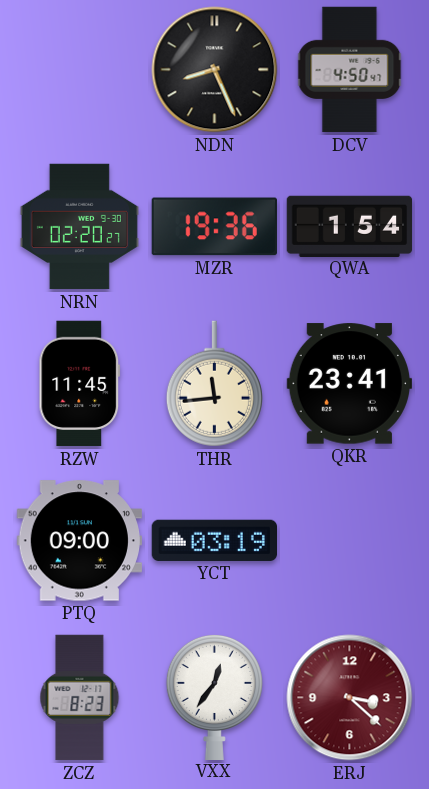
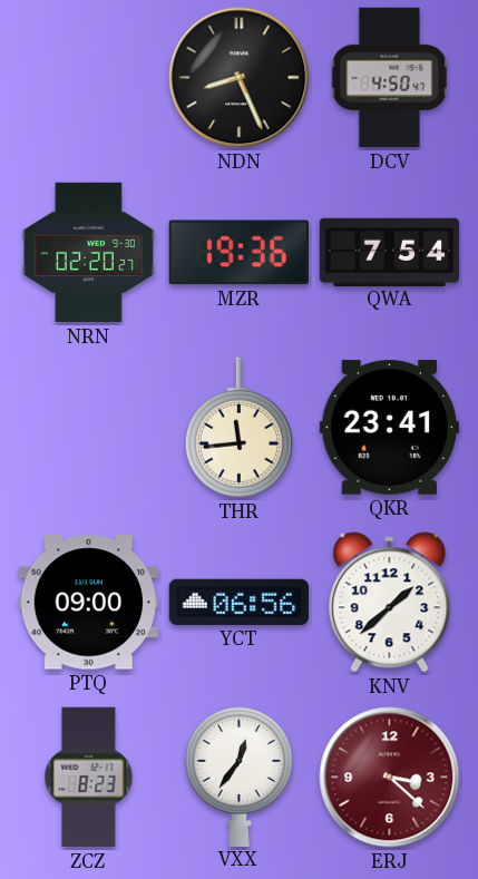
QWA: 1:54 -> 7:54
RZW: 11:45 -> none
YCT: 03:19 -> 06:56
KNV: none -> 1:38
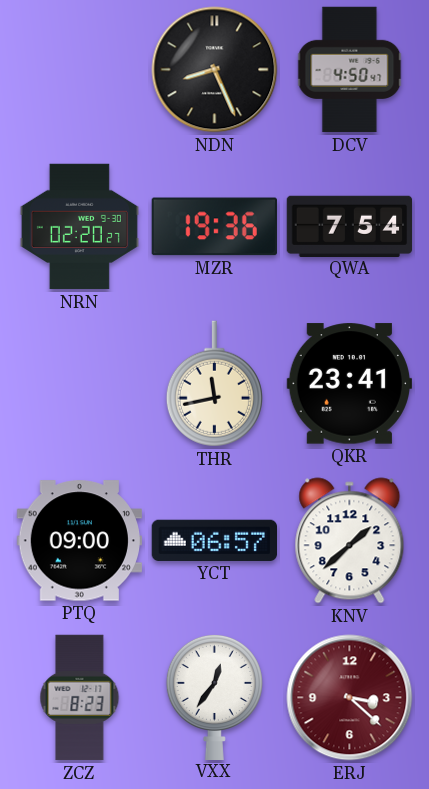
THR: 11:44 -> 11:43
YCT: 06:56 -> 06:57
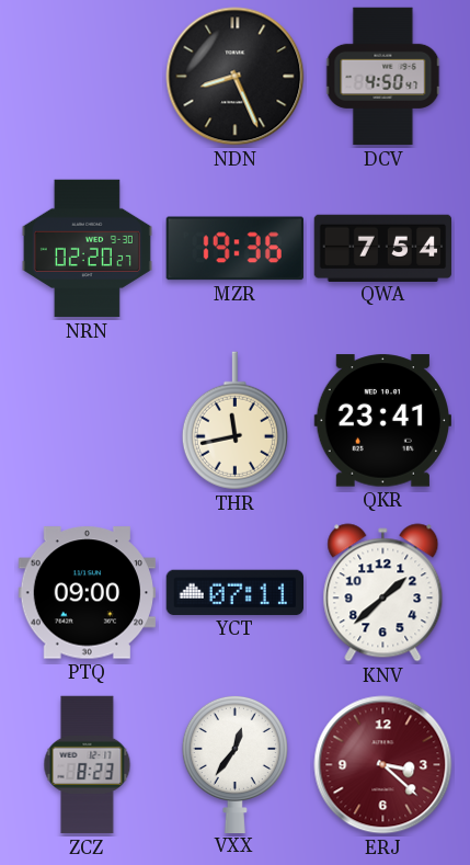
YCT: 06:57 -> 07:11
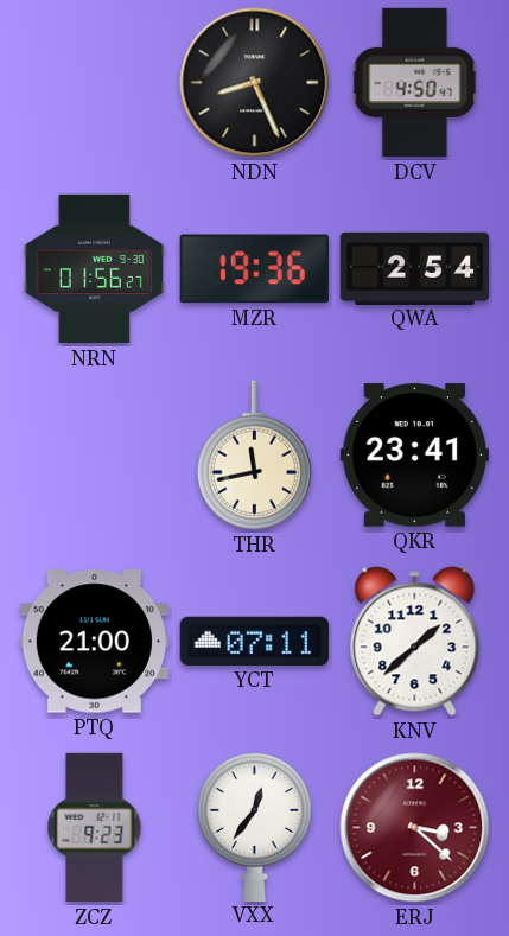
NRN: 02:20 -> 01:56
QWA: 7:54 -> 2:54
PTQ: 09:00 -> 21:00
ZCZ: 8:23 -> 9:23
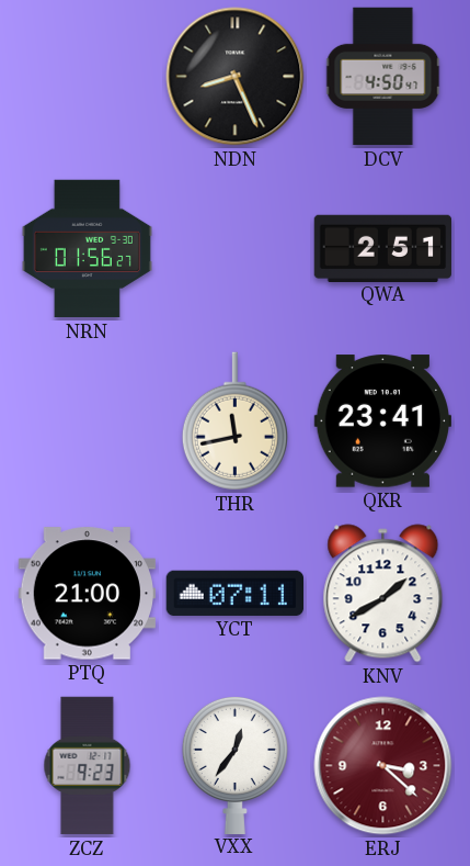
MZR: 19:36 -> none
QWA: 2:54 -> 2:51
KNV: 1:38 -> 1:40
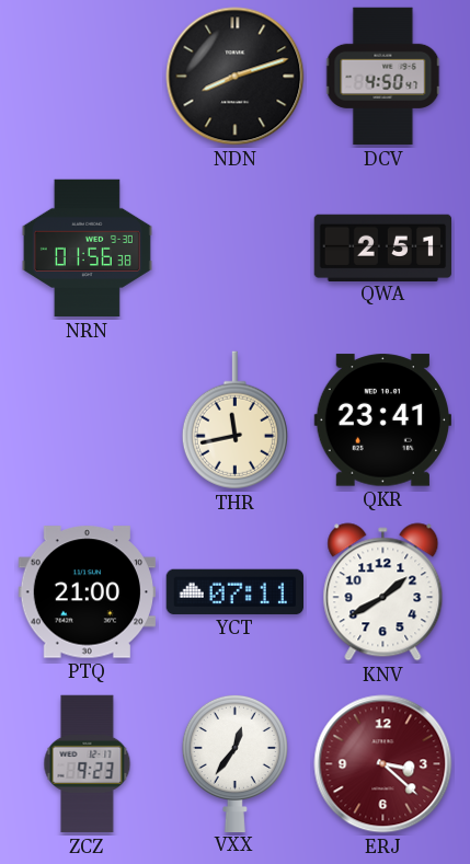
NDN: 8:26 -> 8:12
NRN: 01:56:27 -> 01:56:38
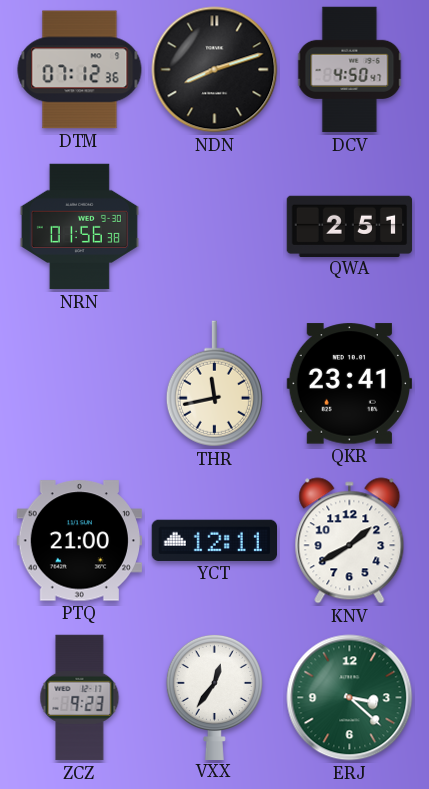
DTM: none -> 07:12
YCT: 07:11 -> 12:11
ERJ dial: burgundy -> green
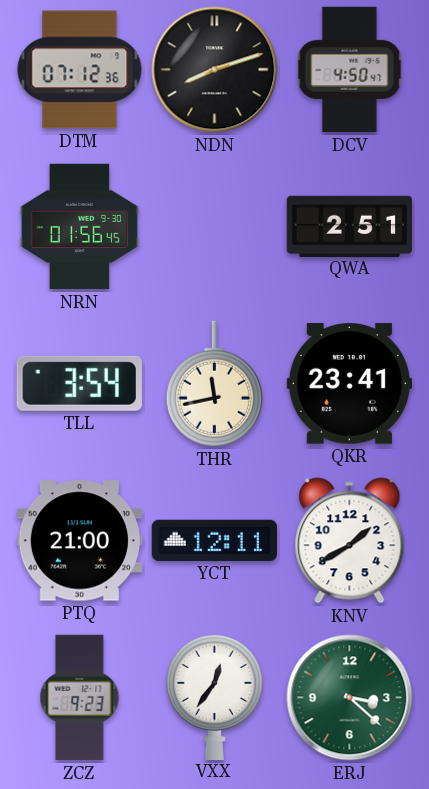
NRN: 01:56:38 -> 01:56:45
TLL: none -> 3:54
